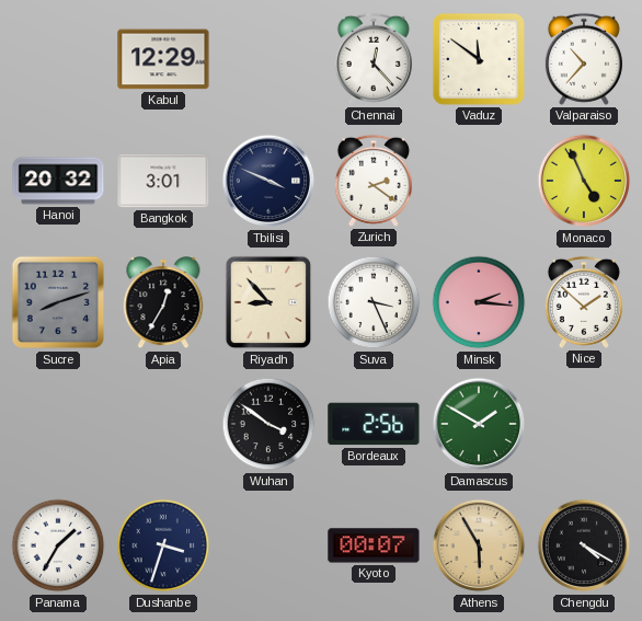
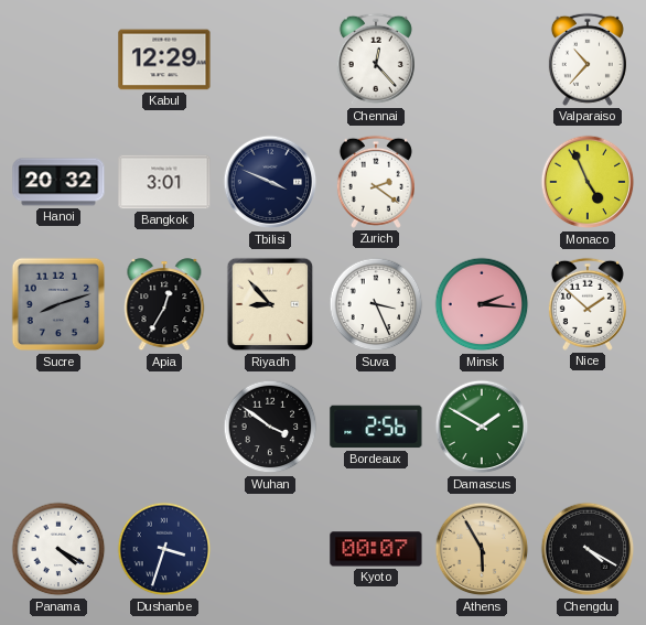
Vaduz: 11:51 -> none
Panama: 1:35 -> 4:20
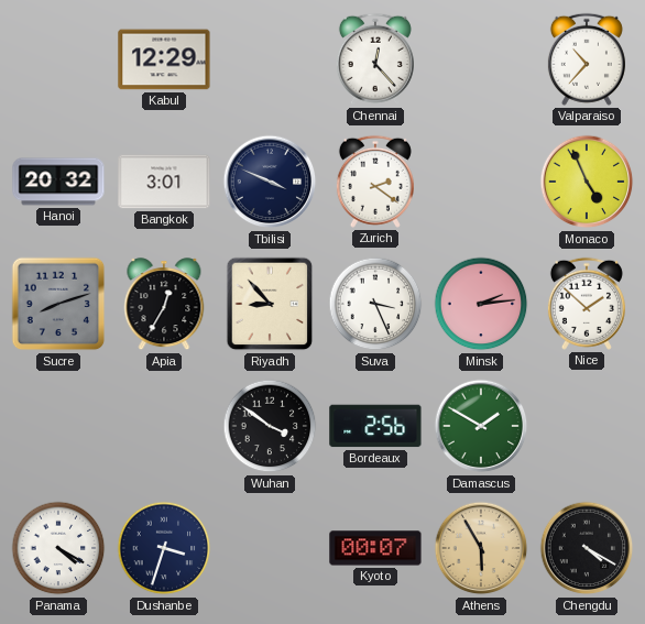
Minsk: 2:16 -> 2:14
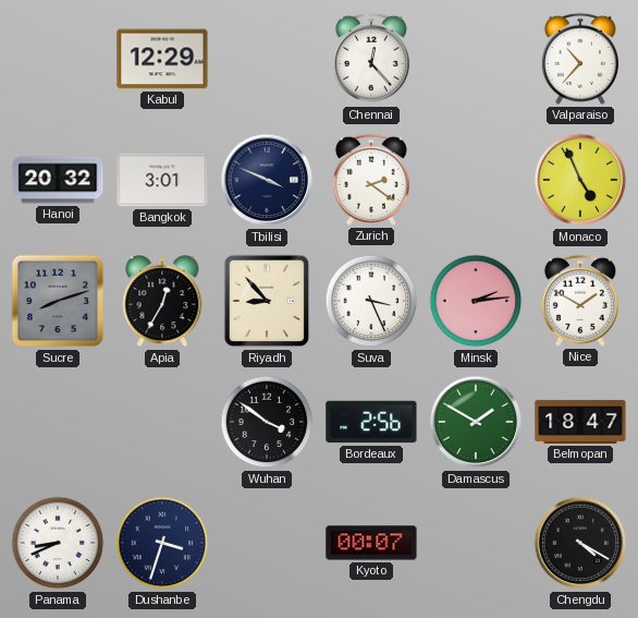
Nice: 1:52 -> 1:50
Belmopan: none -> 18:47
Panama: 4:20 -> 8:41
Athens: 5:55 -> none
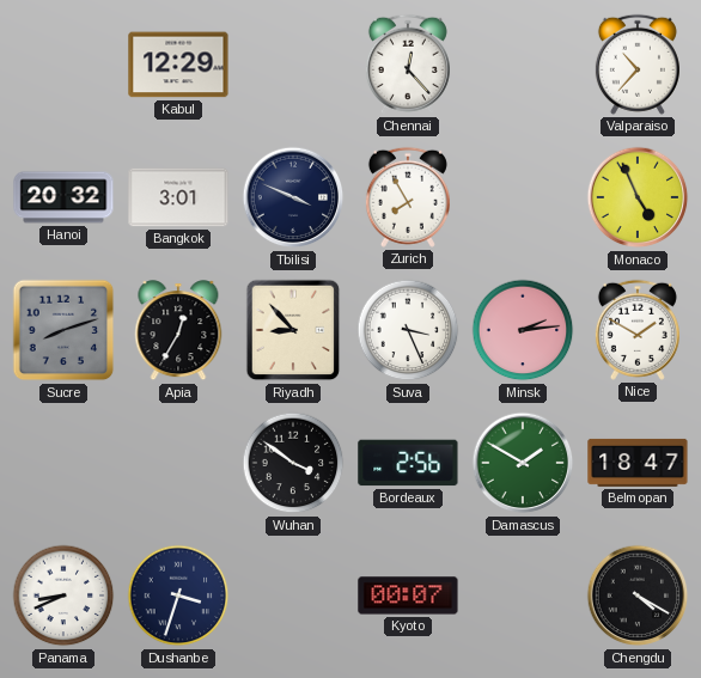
Zurich: 2:21 -> 7:55
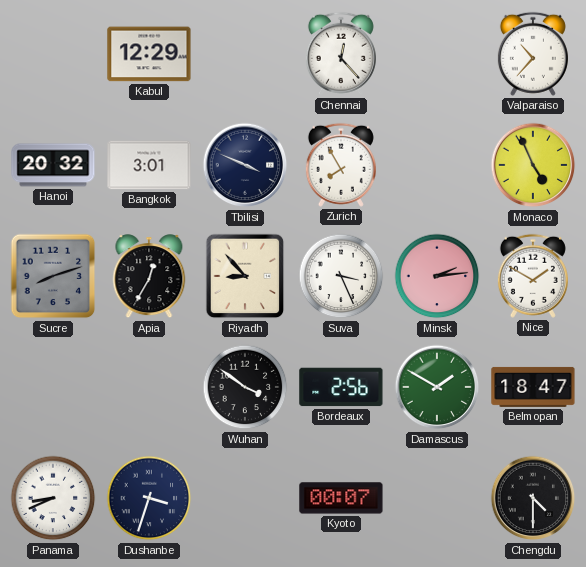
Chengdu: 4:20 -> 4:30
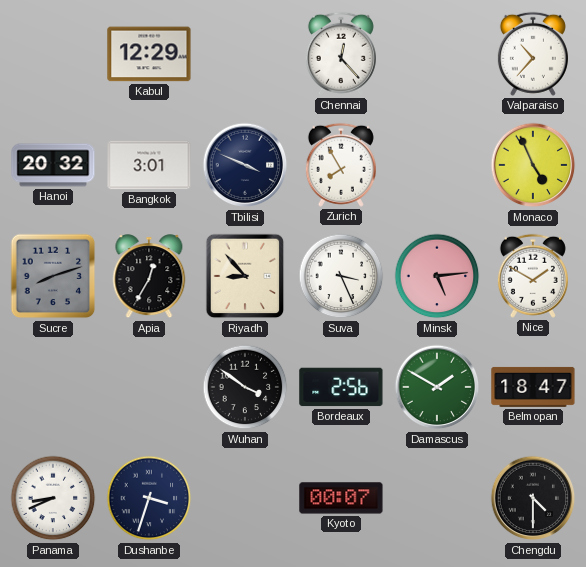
Minsk: 2:14 -> 5:14
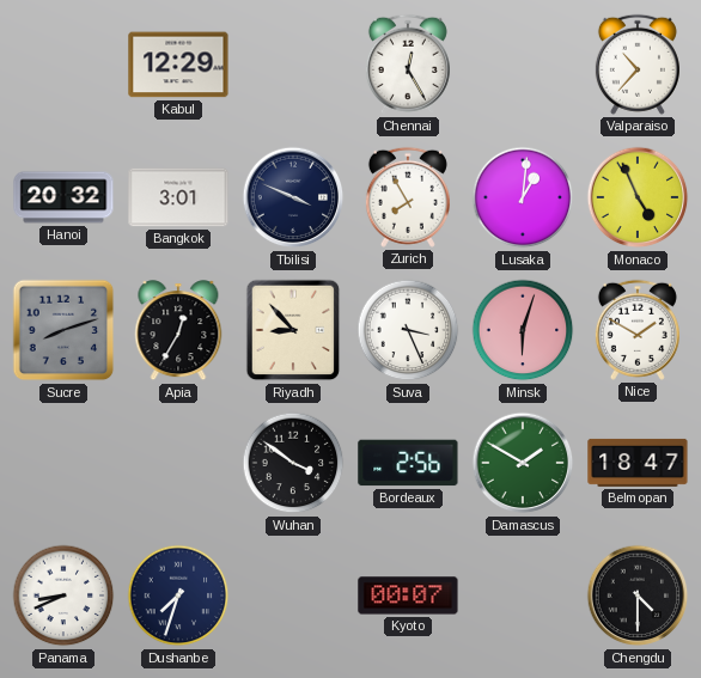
Chennai: 12:23 -> 12:25
Lusaka: none -> 1:01
Minsk: 5:14 -> 6:03
Dushanbe: 3:33 -> 7:33
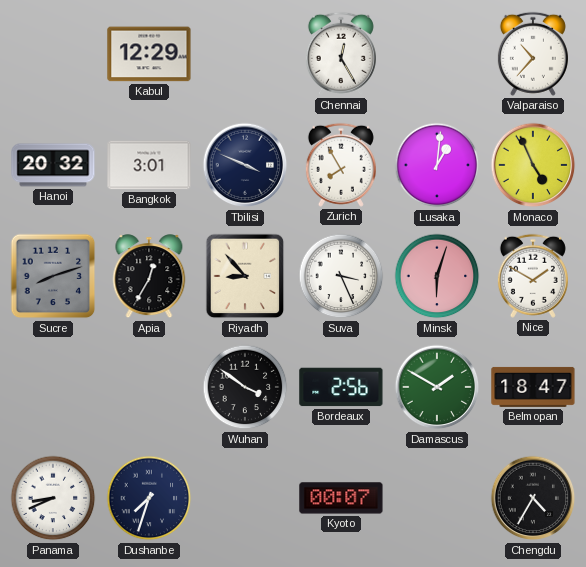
Chengdu: 4:30 -> 4:35
